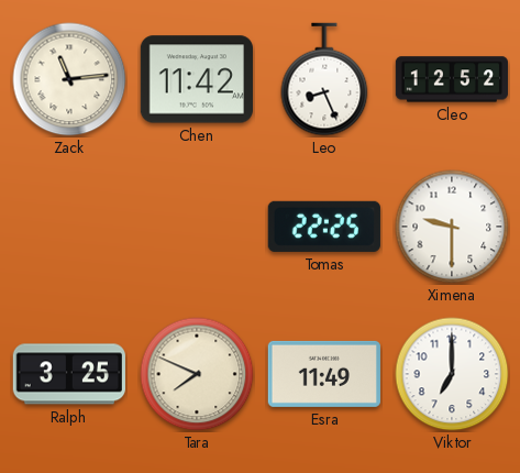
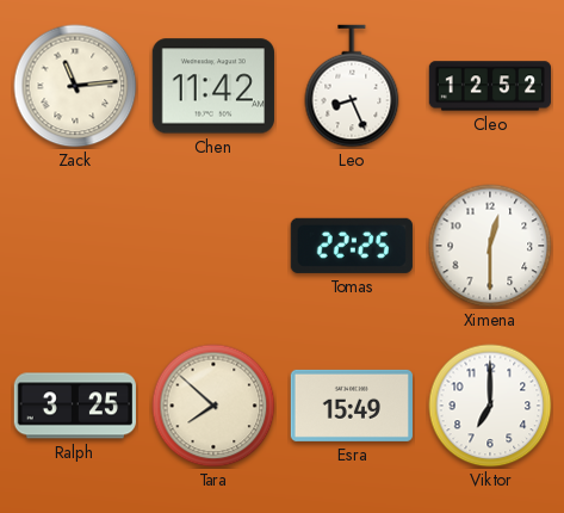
Ximena: 9:30 -> 12:30
Tara: 7:49 -> 7:52
Esra: 11:49 -> 15:49
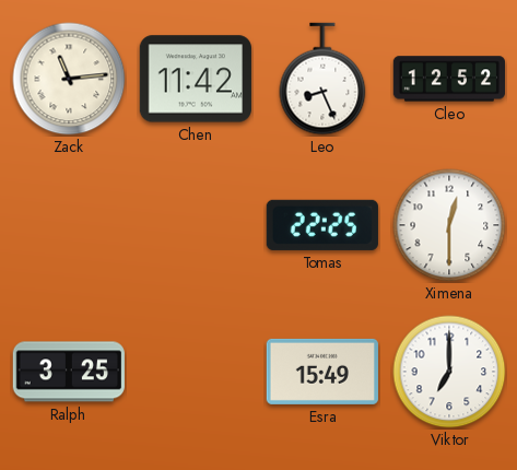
Tara: 7:52 -> none
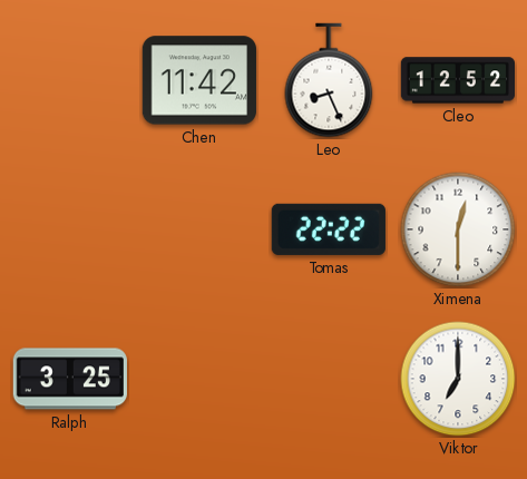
Zack: 11:14 -> none
Tomas: 22:25 -> 22:22
Esra: 15:49 -> none
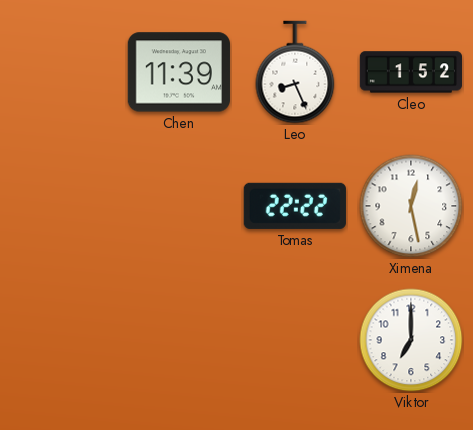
Chen: 11:42 -> 11:39
Cleo: 12:52 -> 1:52
Ximena: 12:30 -> 12:28
Ralph: 3:25 -> none
